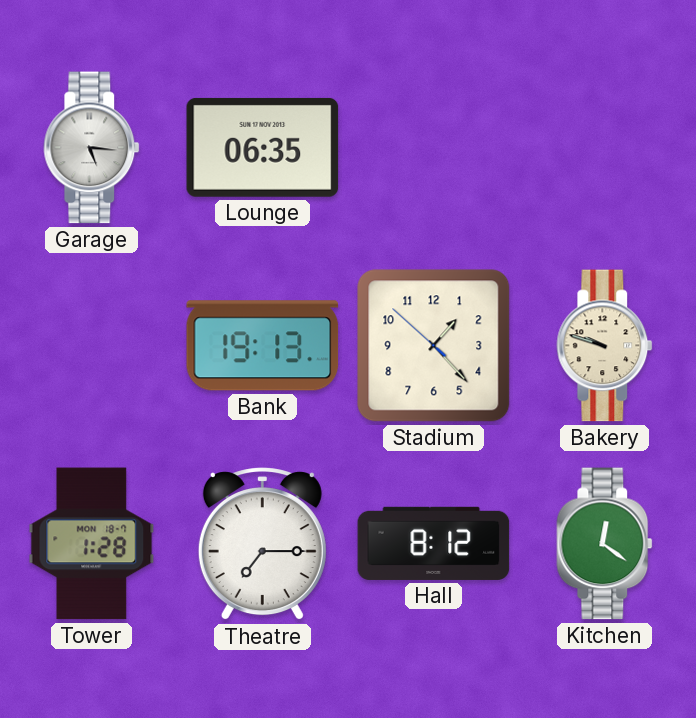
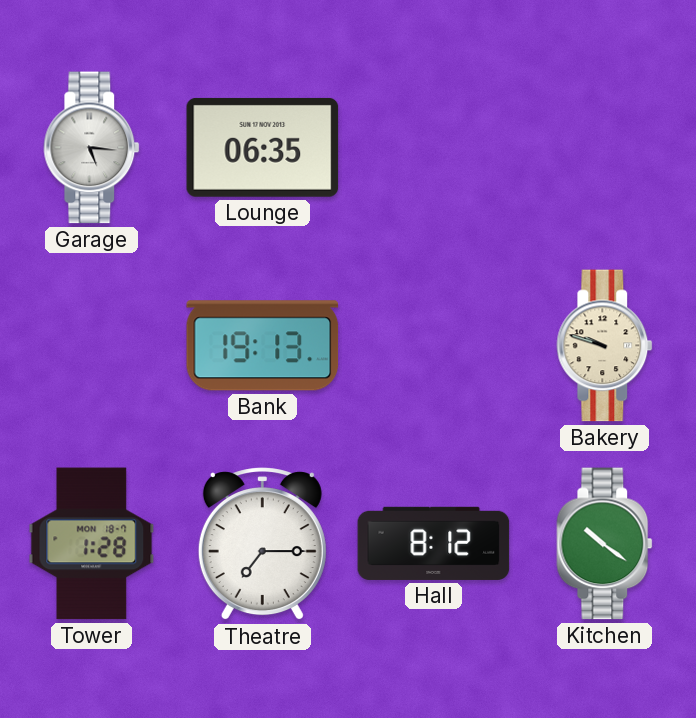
Stadium: 1:22 -> none
Kitchen: 12:21 -> 10:21
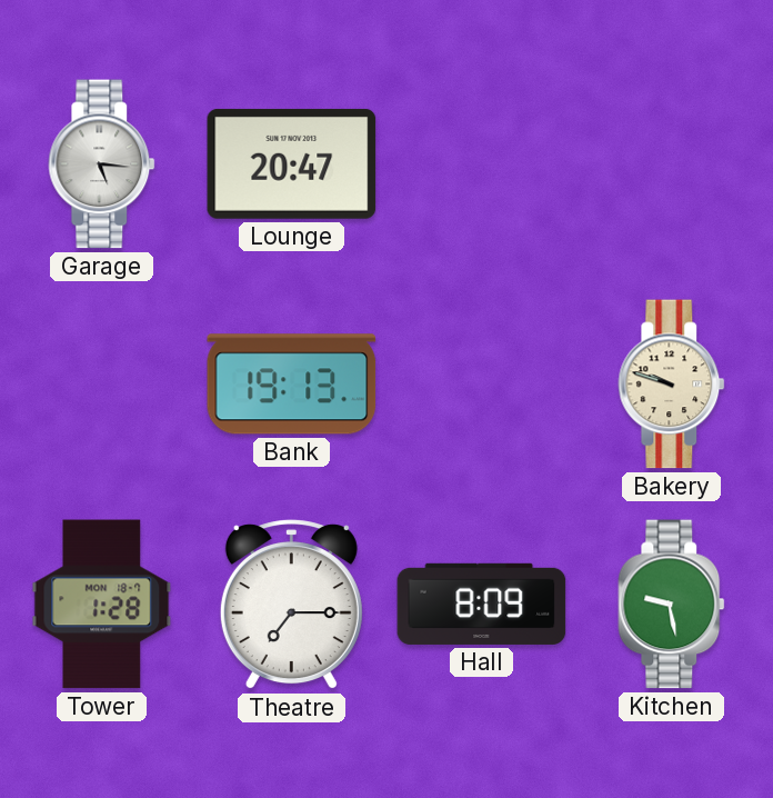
Lounge: 06:35 -> 20:47
Hall: 8:12 -> 8:09
Kitchen: 10:21 -> 9:28
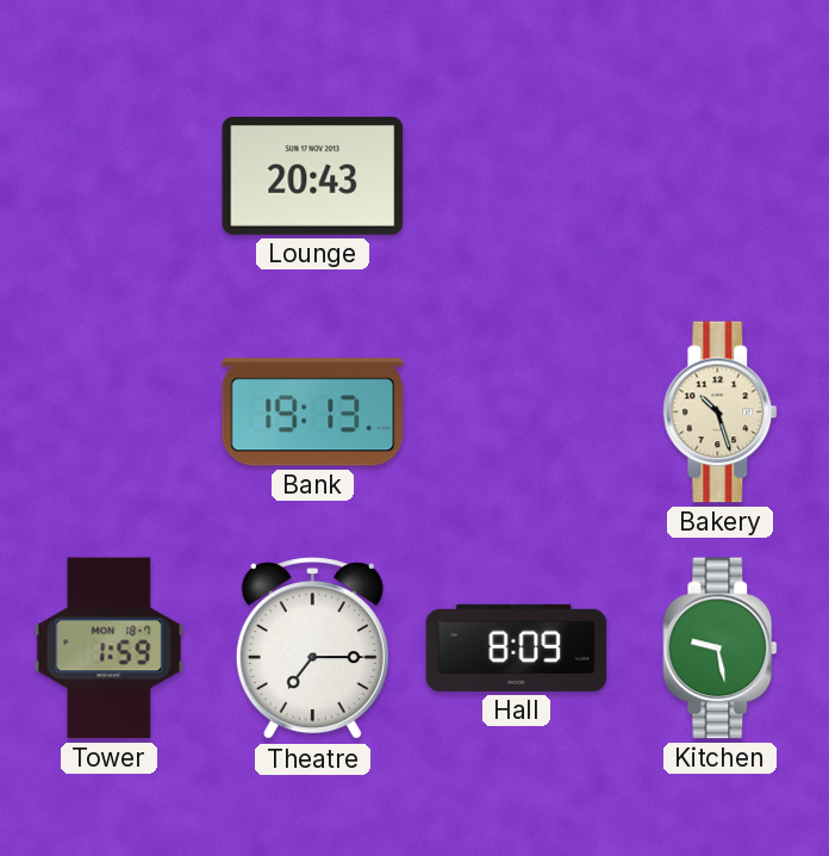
Garage: 5:16 -> none
Lounge: 20:47 -> 20:43
Bakery: 9:48 -> 10:27
Tower: 1:28 -> 1:59
